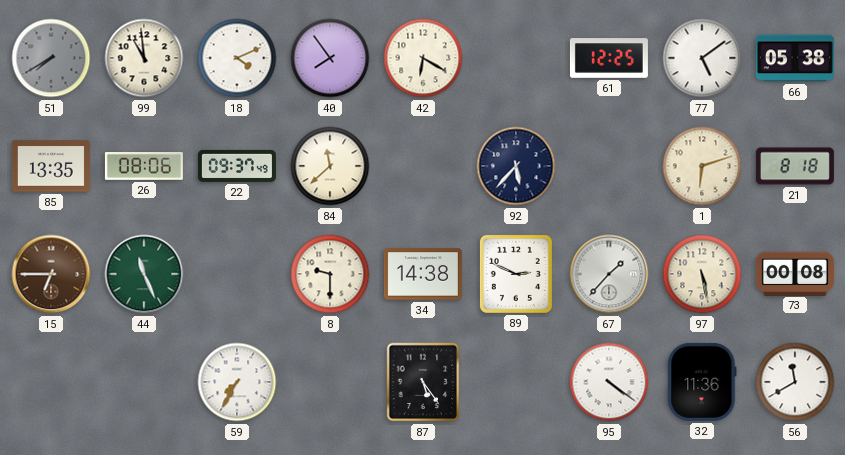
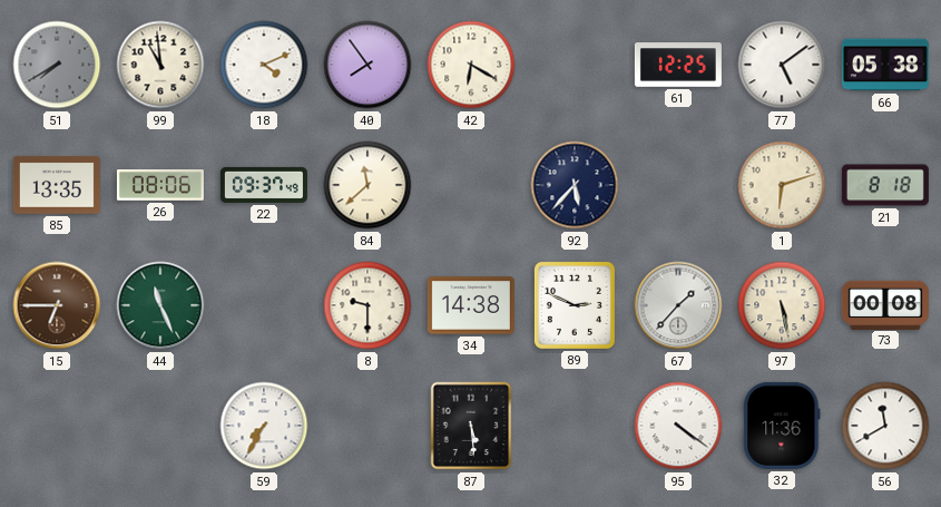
87: 5:24 -> 5:29
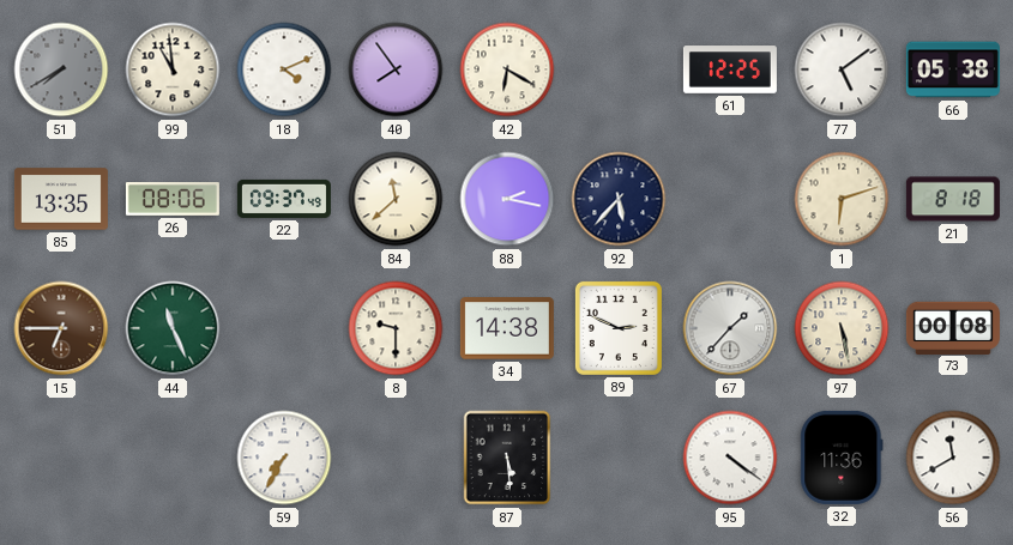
88: none -> 2:17
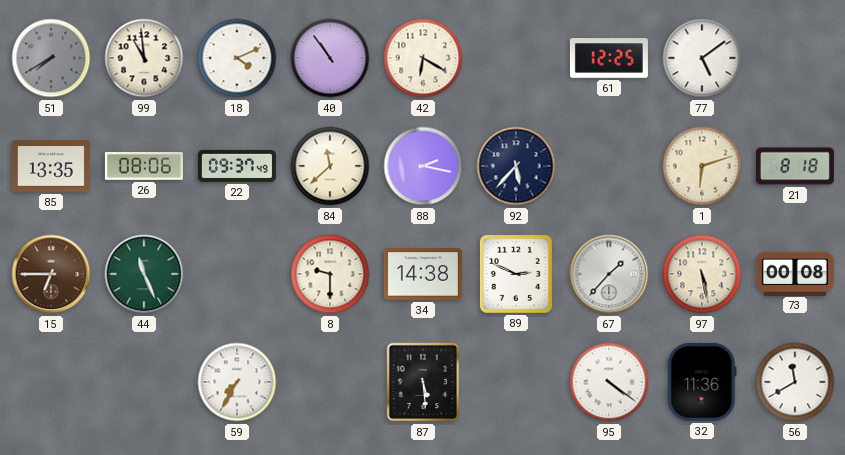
40: 7:54 -> 10:54
66: 05:38 -> none
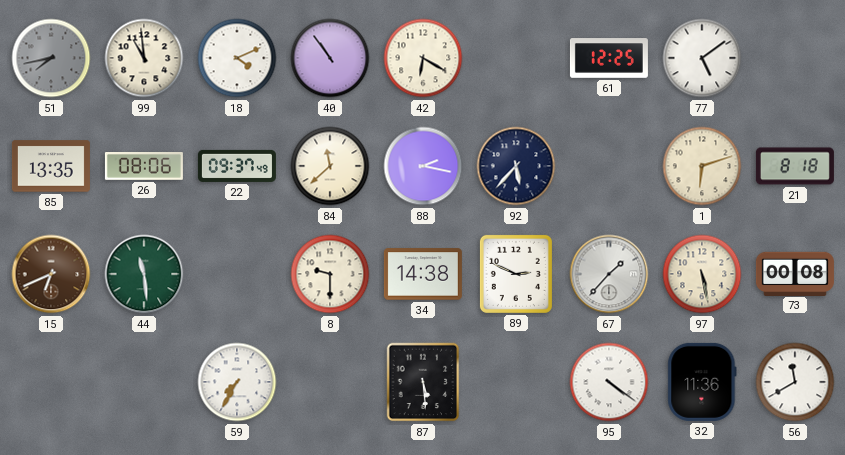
51: 7:40 -> 7:43
15: 6:45 -> 6:41
44: 11:26 -> 11:29
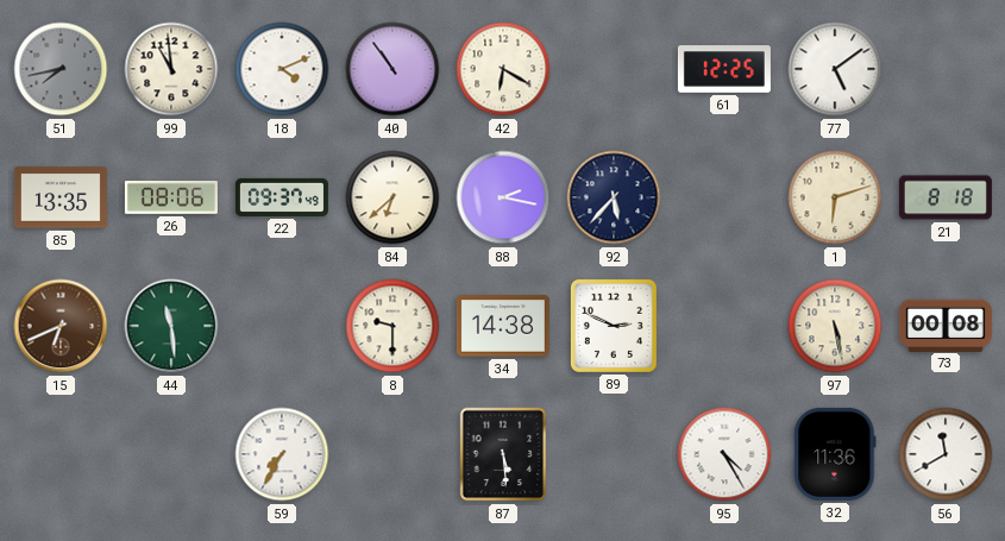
84: 11:38 -> 6:38
67: 1:37 -> none
95: 4:21 -> 4:25
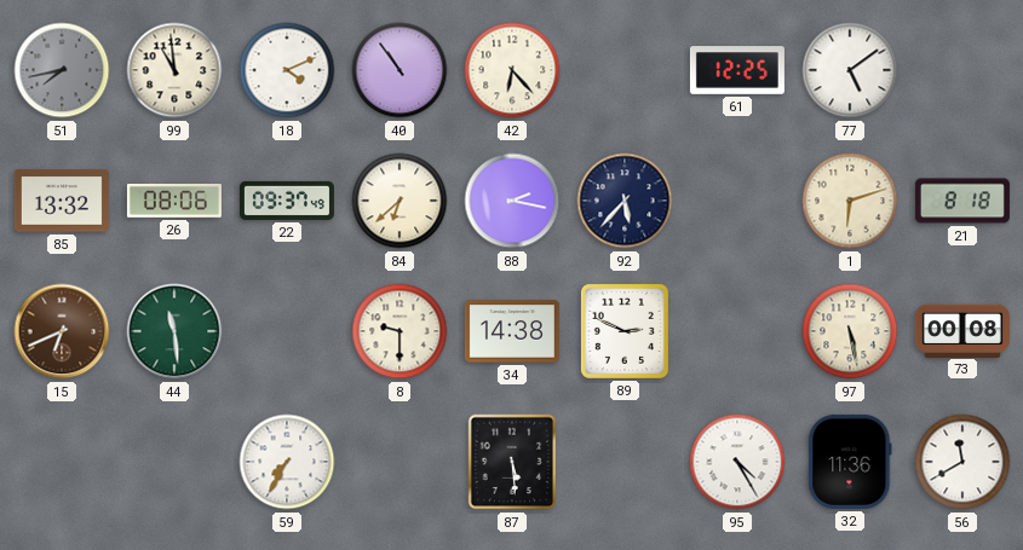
42: 6:20 -> 6:23
85: 13:35 -> 13:32
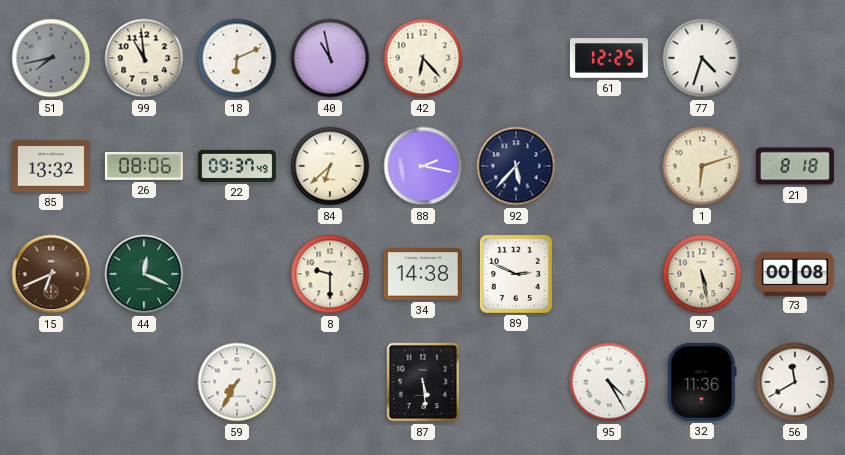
18: 4:11 -> 6:11
40: 10:54 -> 10:58
77: 5:09 -> 4:33
44: 11:29 -> 12:19
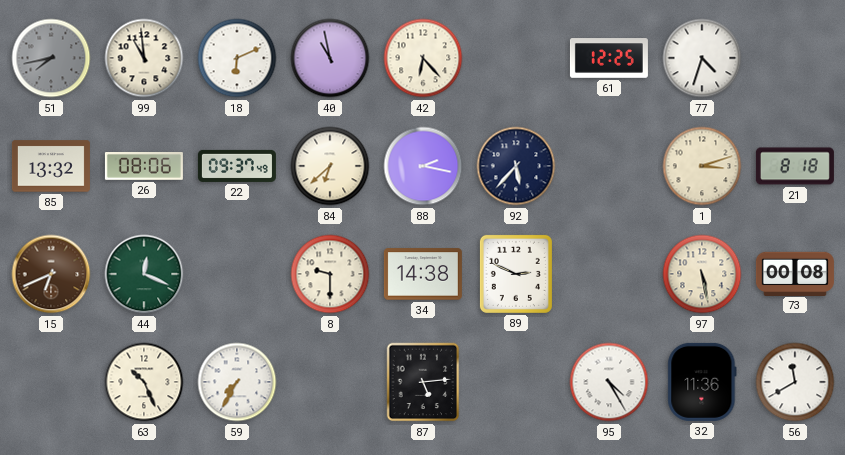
1: 6:12 -> 3:12
63: none -> 10:26
87: 5:29 -> 5:14
